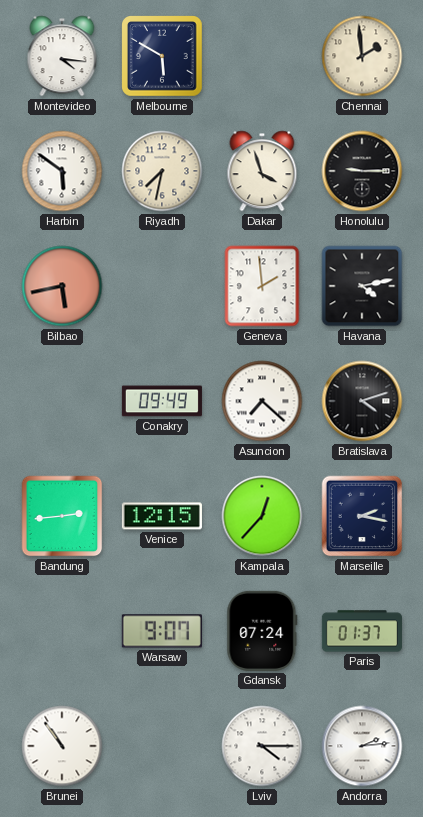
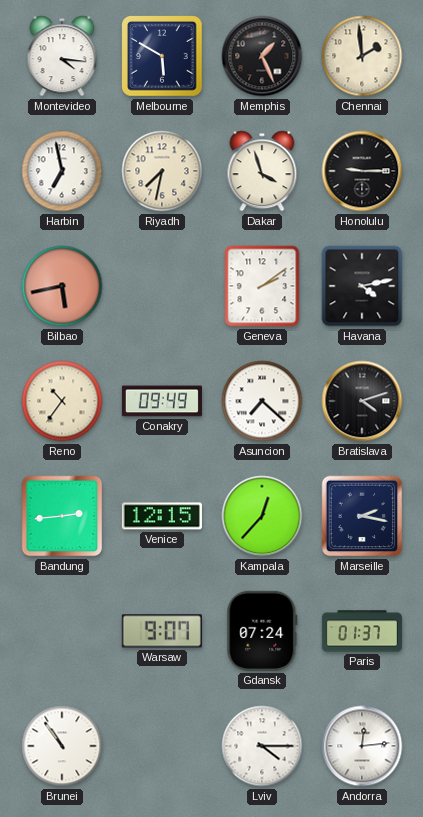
Memphis: none -> 1:26
Harbin: 5:51 -> 6:58
Geneva: 1:59 -> 2:09
Reno: none -> 10:36
Andorra: 2:14 -> 12:14
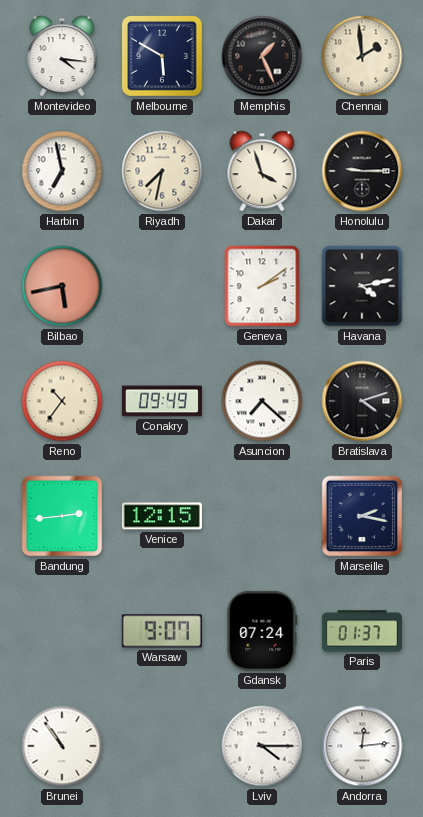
Kampala: 12:37 -> none
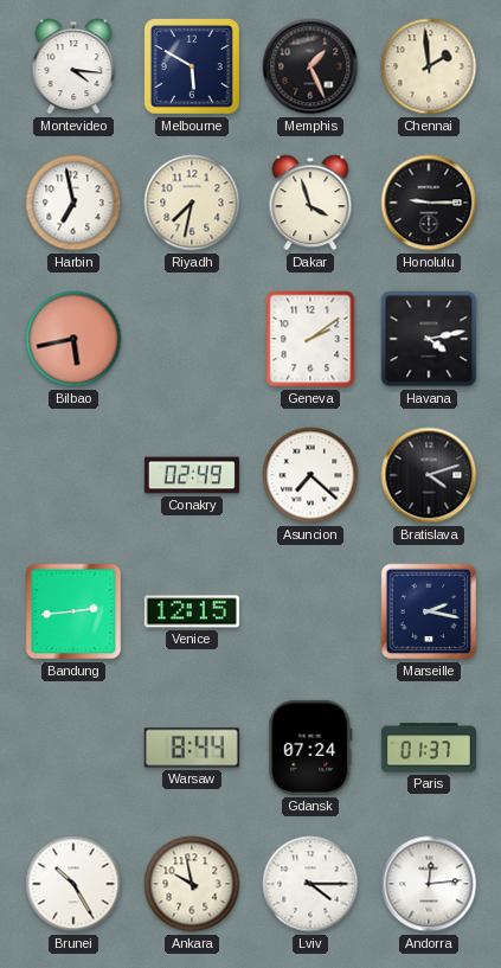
Reno: 10:36 -> none
Conakry: 09:49 -> 02:49
Warsaw: 9:07 -> 8:44
Brunei: 10:54 -> 10:25
Ankara: none -> 9:58
